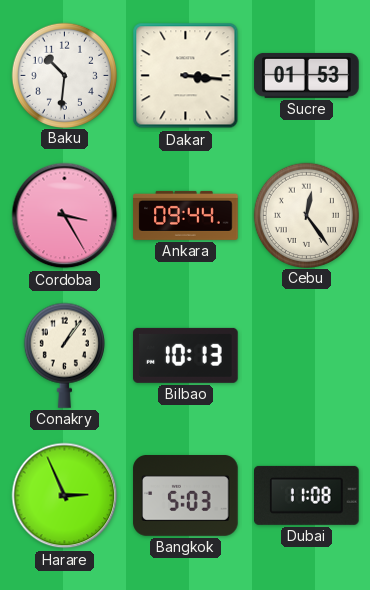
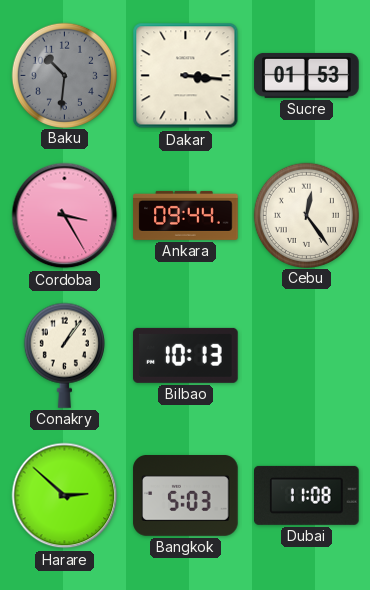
Baku dial: white -> grey
Harare: 2:56 -> 2:52
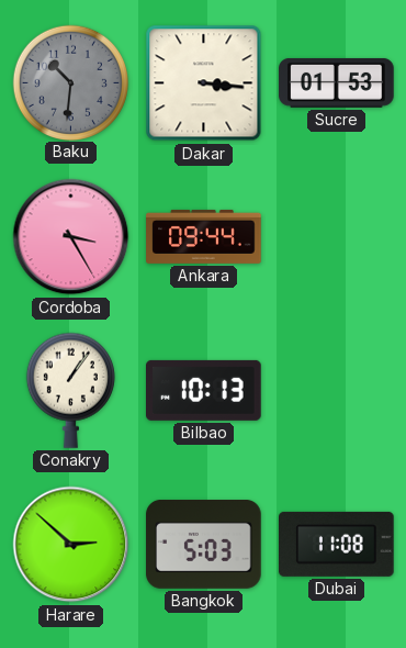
Cebu: 12:24 -> none
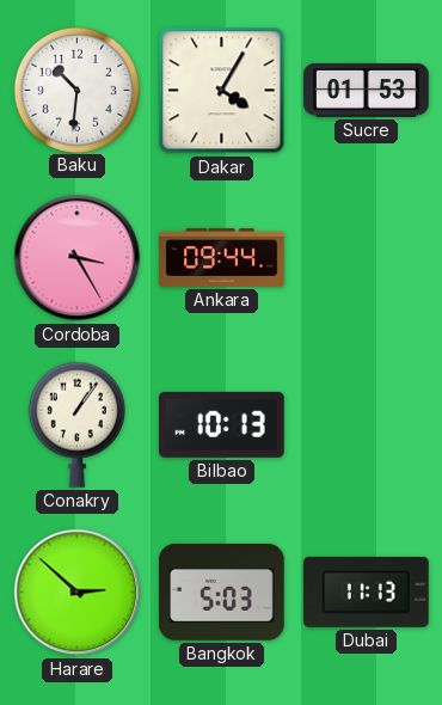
Baku dial: grey -> white
Dakar: 3:16 -> 4:05
Dubai: 11:08 -> 11:13
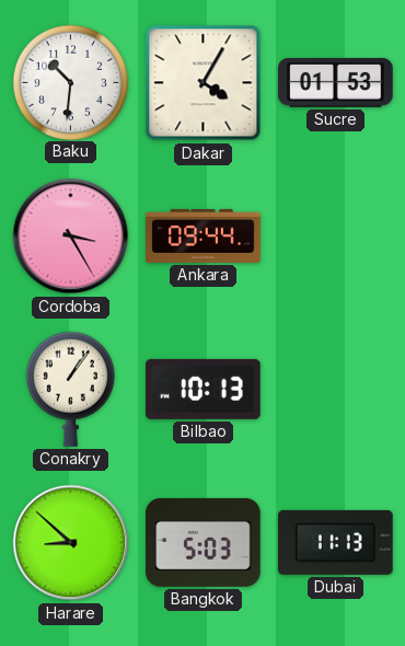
Harare: 2:52 -> 8:52
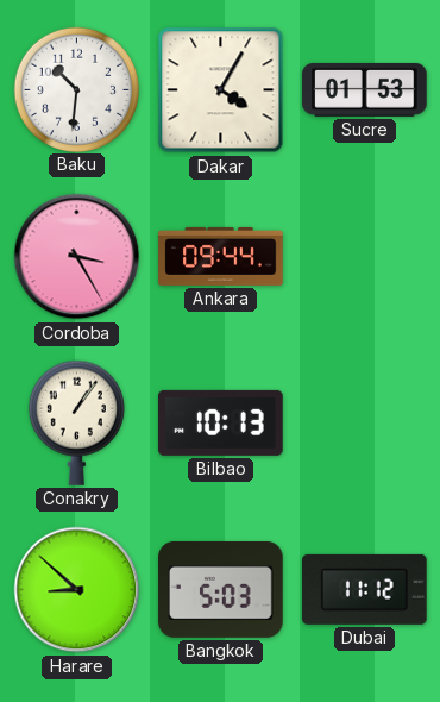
Dubai: 11:13 -> 11:12
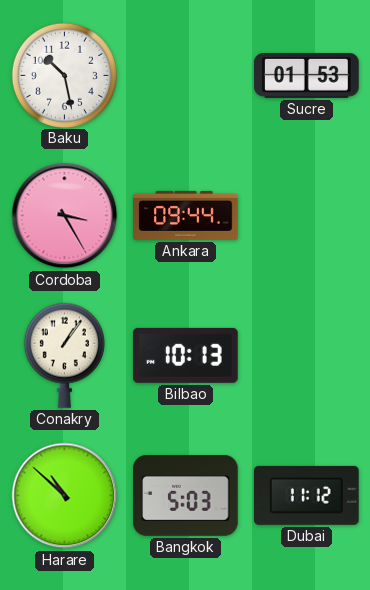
Baku: 10:31 -> 10:28
Dakar: 4:05 -> none
Harare: 8:52 -> 10:52
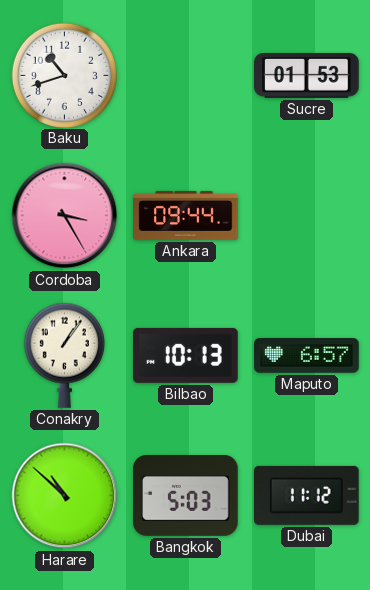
Baku: 10:28 -> 10:42
Maputo: none -> 6:57
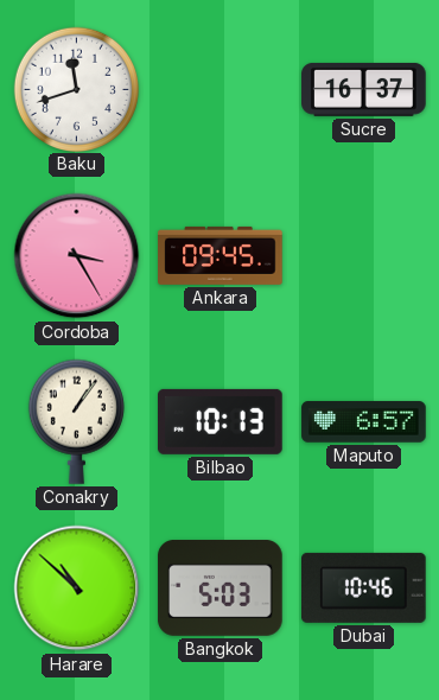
Baku: 10:42 -> 11:42
Sucre: 01:53 -> 16:37
Ankara: 09:44 -> 09:45
Dubai: 11:12 -> 10:46
